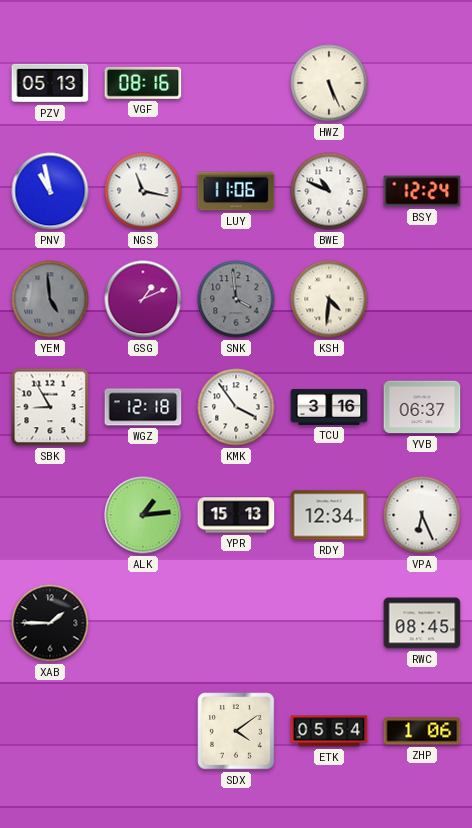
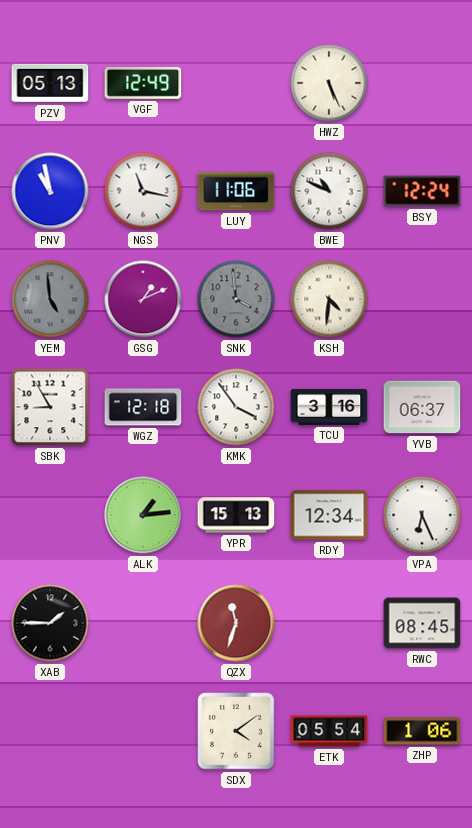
VGF: 08:16 -> 12:49
QZX: none -> 11:33
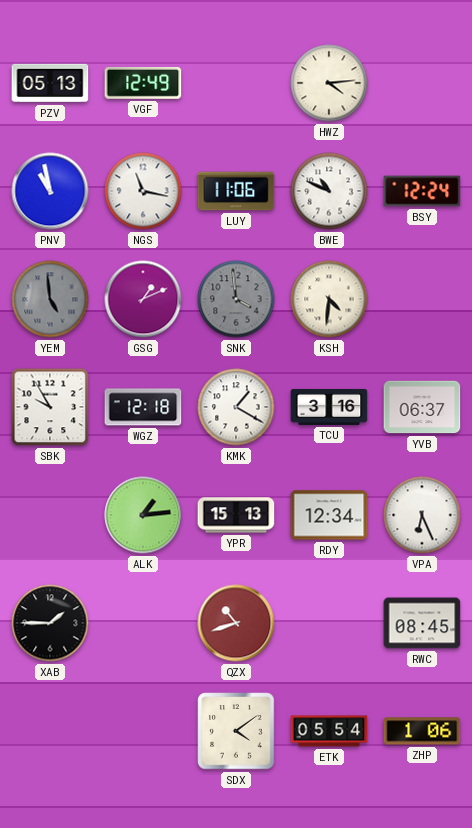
HWZ: 5:26 -> 4:14
SBK: 8:55 -> 9:55
KMK: 3:54 -> 1:20
QZX: 11:33 -> 10:42
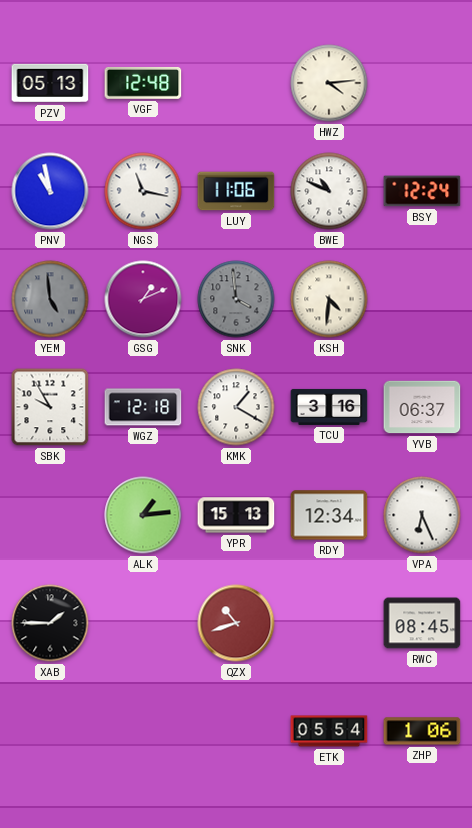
VGF: 12:49 -> 12:48
SDX: 4:09 -> none
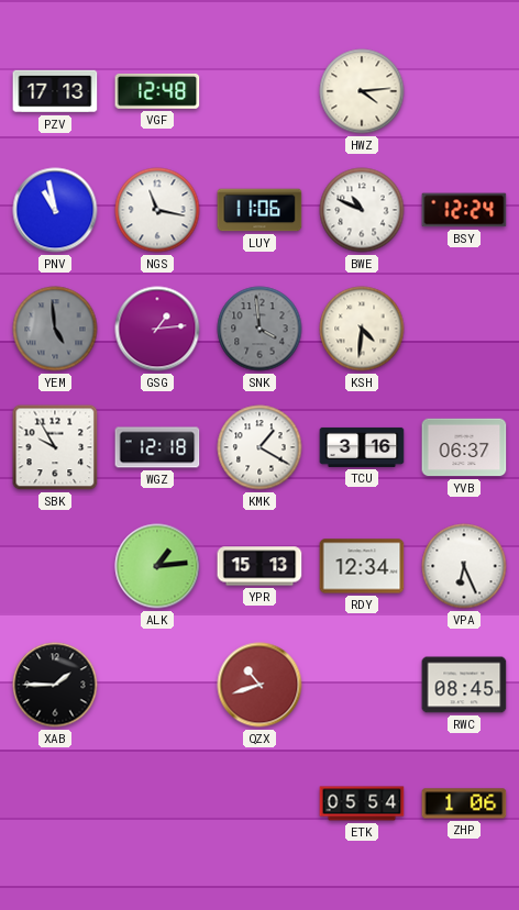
PZV: 05:13 -> 17:13
GSG: 1:11 -> 1:14
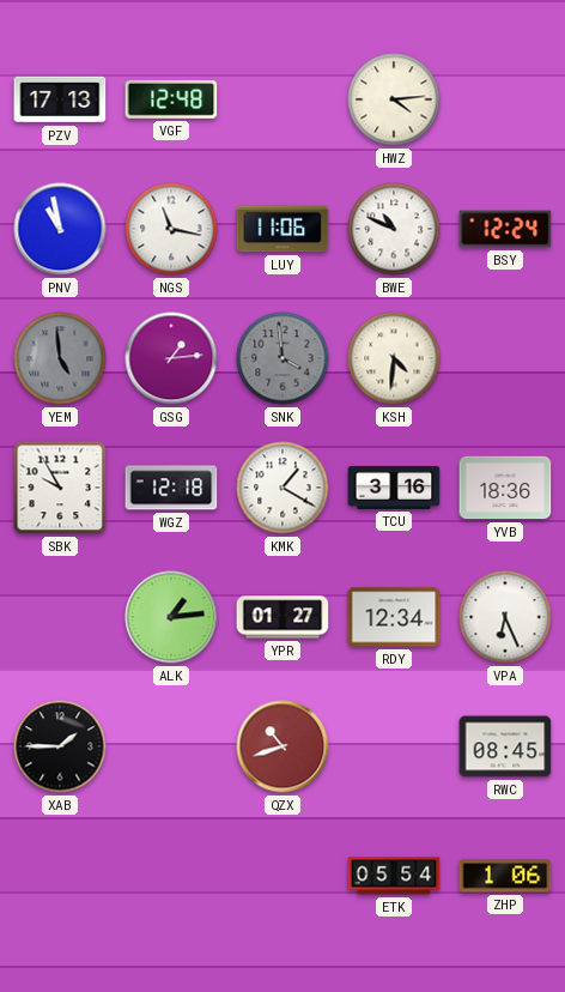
YVB: 06:37 -> 18:36
YPR: 15:13 -> 01:27
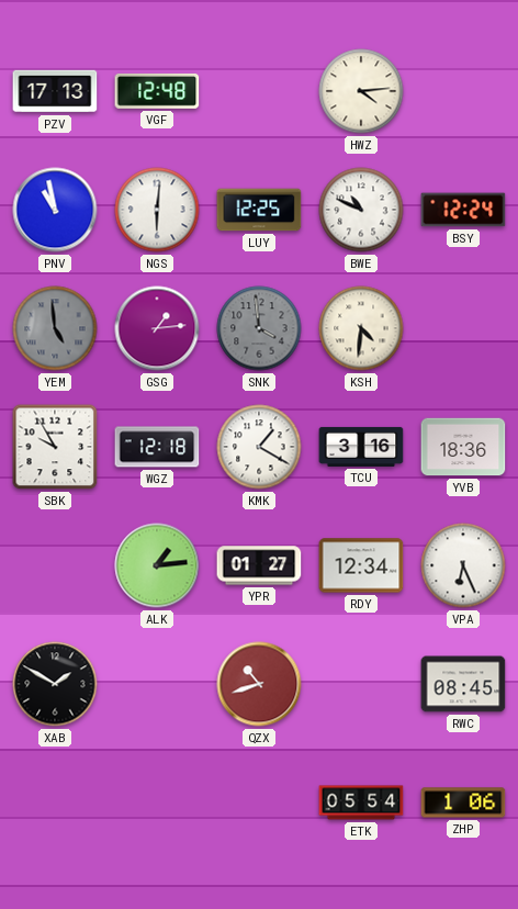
NGS: 11:17 -> 6:01
LUY: 11:06 -> 12:25
XAB: 1:45 -> 1:50
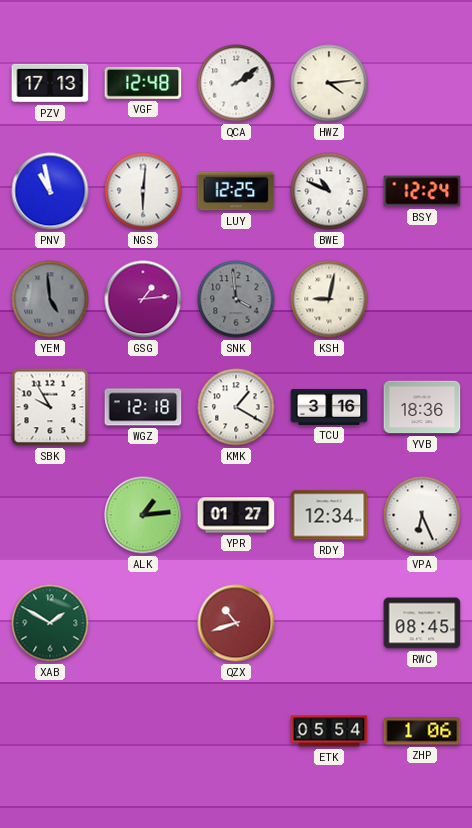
QCA: none -> 2:09
KSH: 4:31 -> 9:02
XAB dial: black -> green
